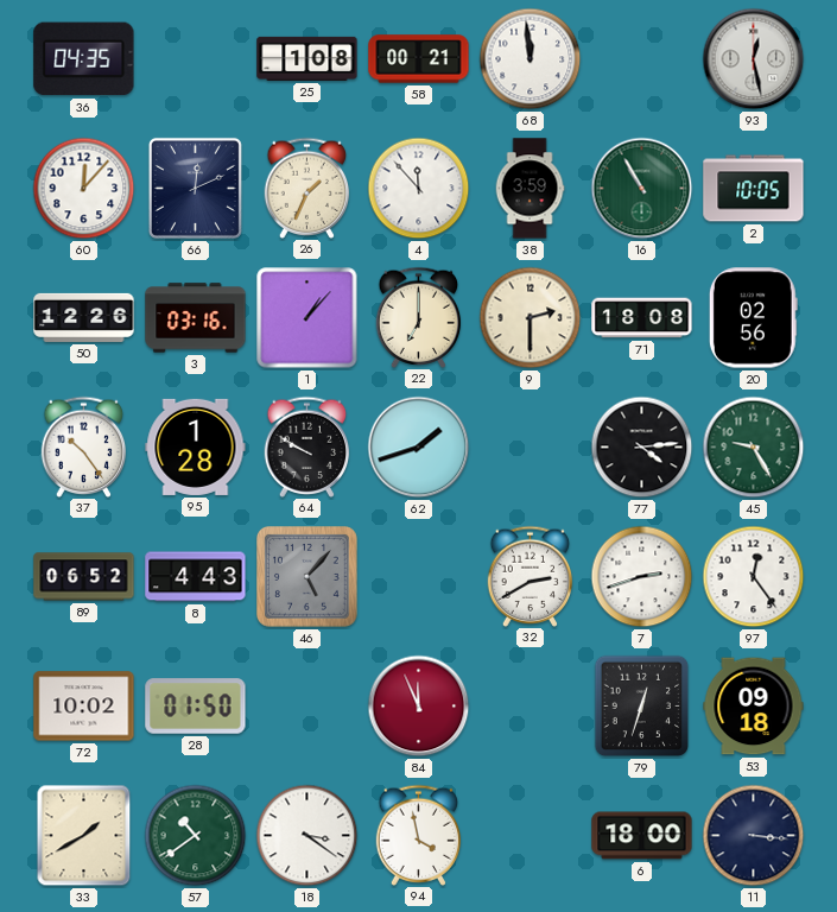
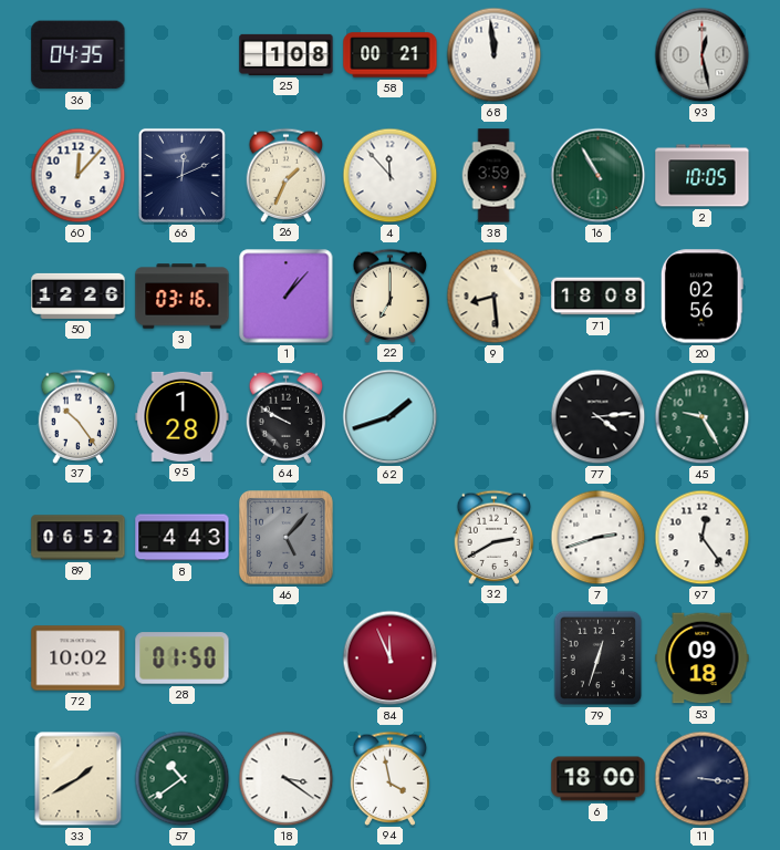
9: 2:30 -> 8:29
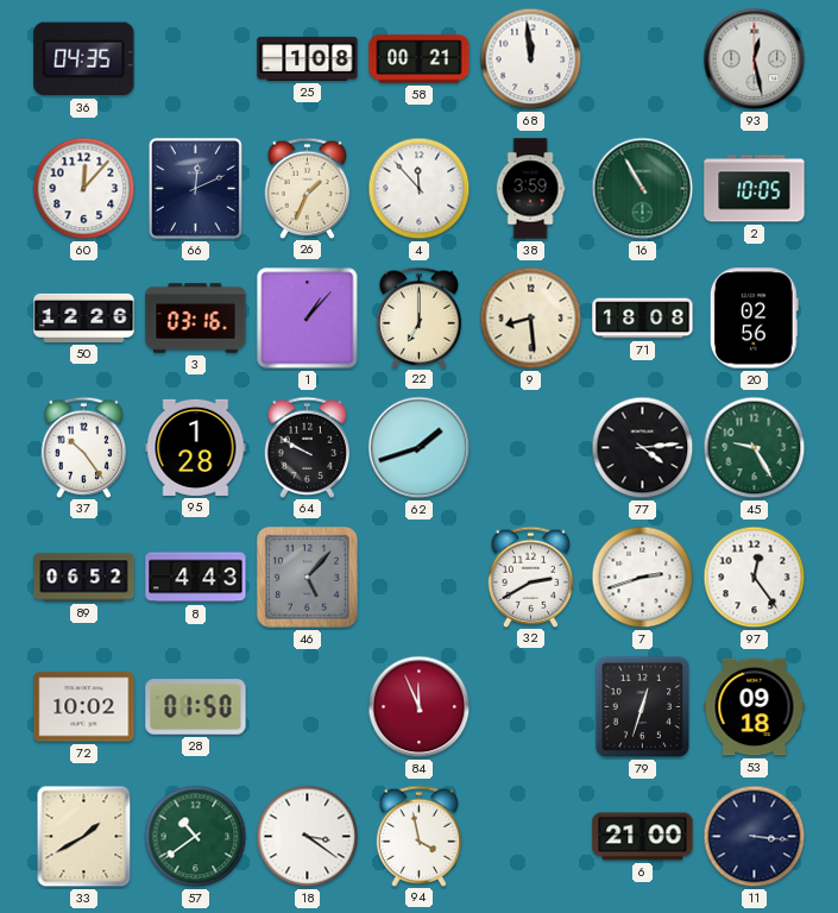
6: 18:00 -> 21:00
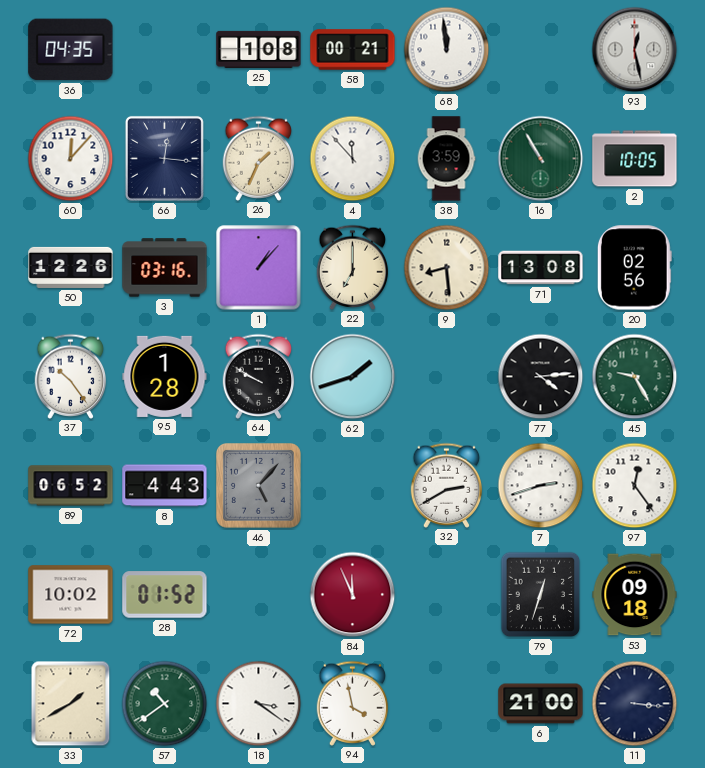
66: 12:11 -> 12:16
71: 18:08 -> 13:08
28: 01:50 -> 01:52
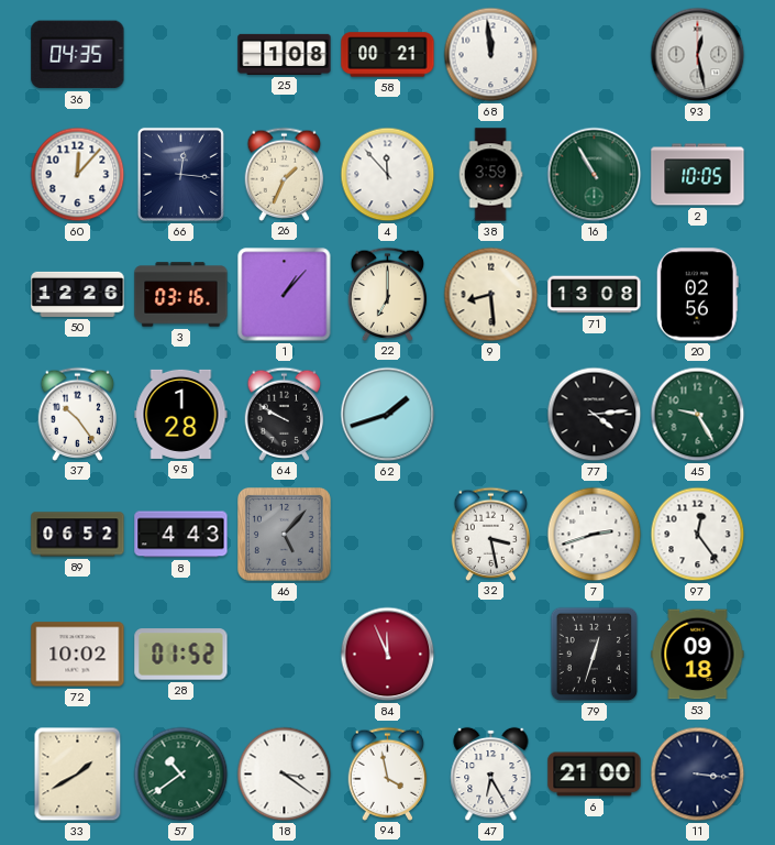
32: 2:40 -> 3:28
47: none -> 6:25
